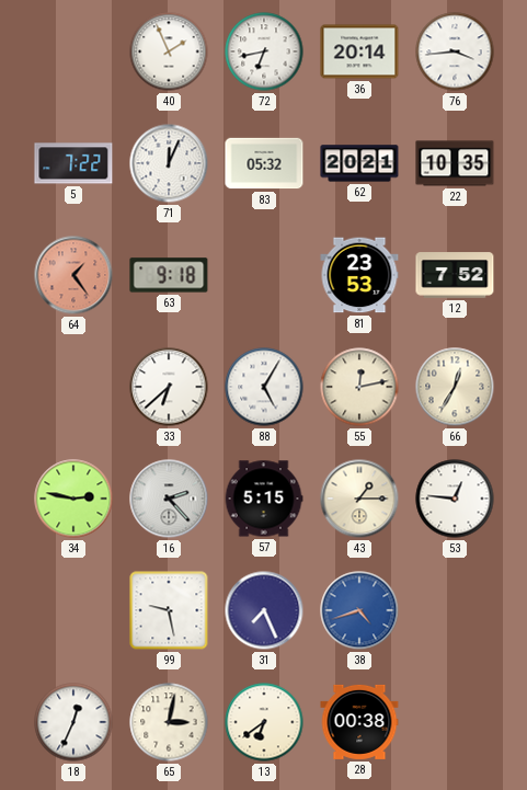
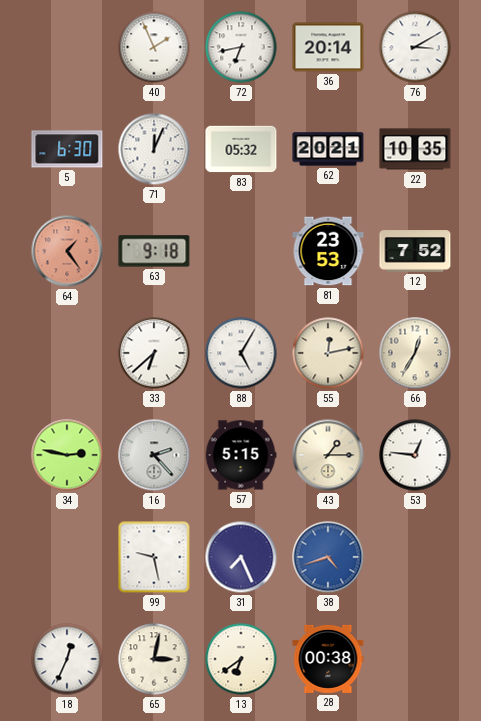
76: 3:44 -> 3:10
5: 7:22 -> 6:30
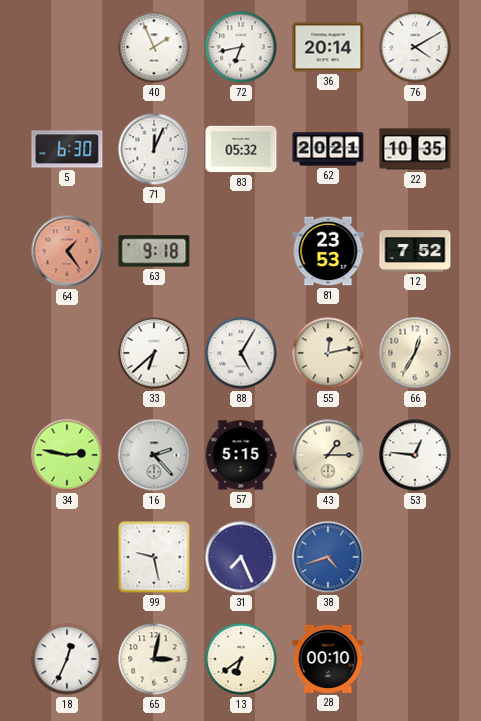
76: 3:10 -> 4:10
28: 00:38 -> 00:10
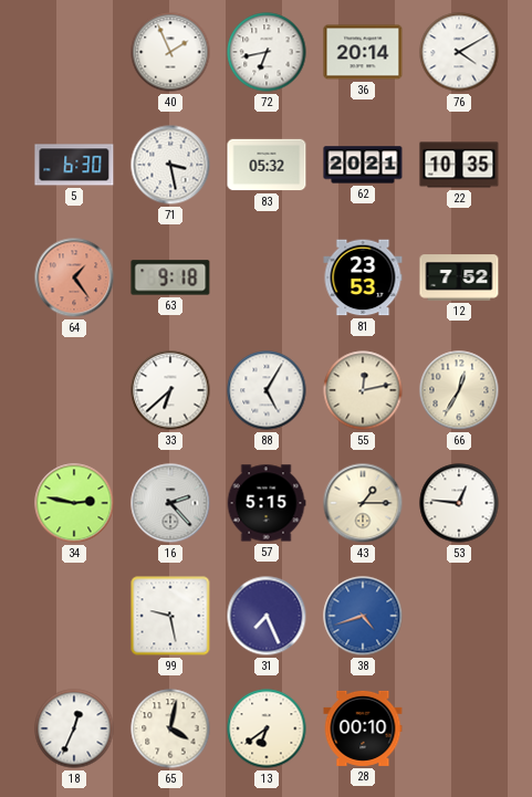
71: 12:04 -> 3:28
65: 3:02 -> 4:02
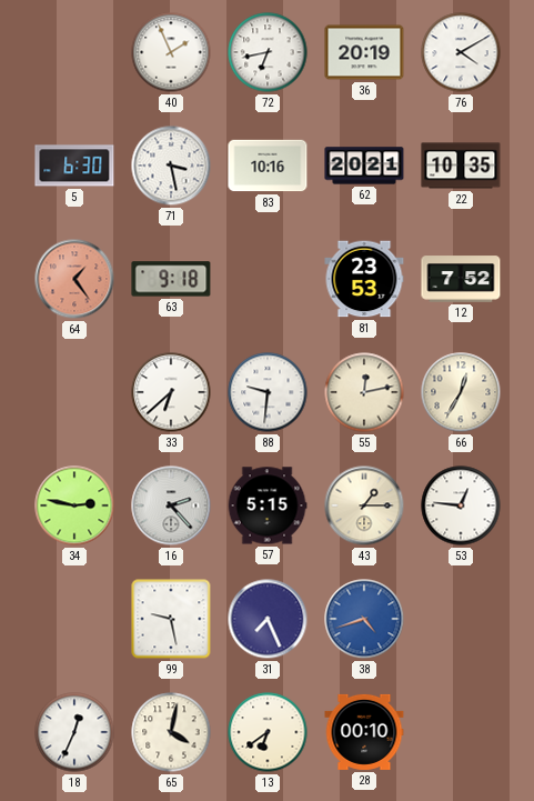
36: 20:14 -> 20:19
83: 05:32 -> 10:16
88: 5:05 -> 9:31
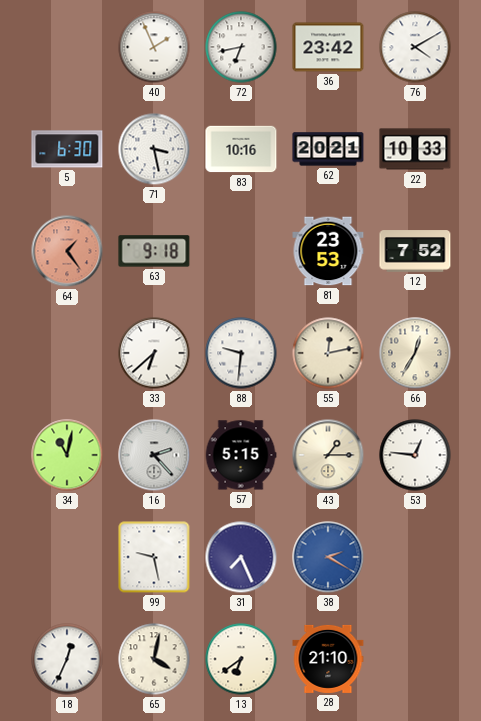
36: 20:19 -> 23:42
22: 10:35 -> 10:33
34: 2:47 -> 11:02
38: 4:42 -> 2:20
28: 00:10 -> 21:10
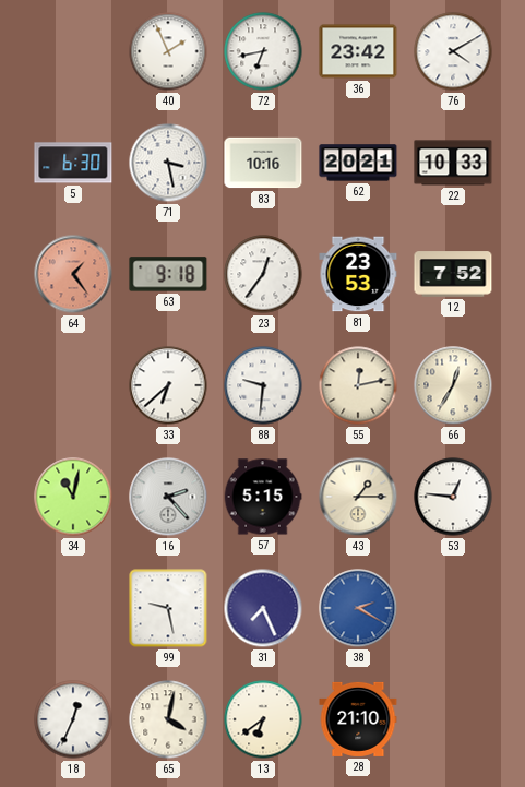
23: none -> 12:36
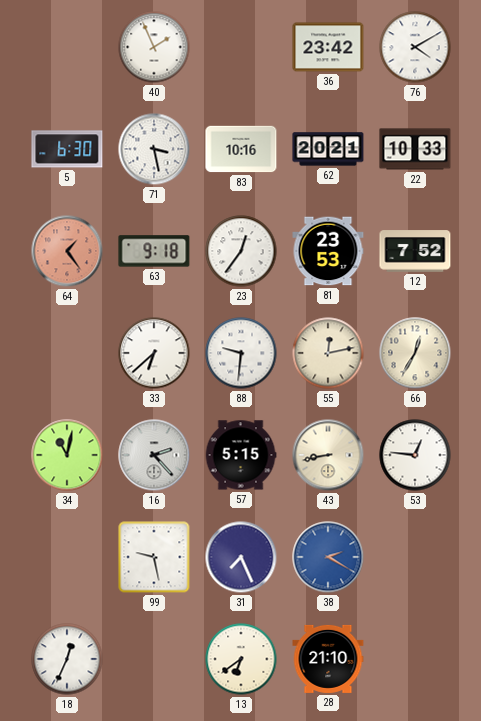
72: 6:43 -> none
43: 1:15 -> 8:43
65: 4:02 -> none
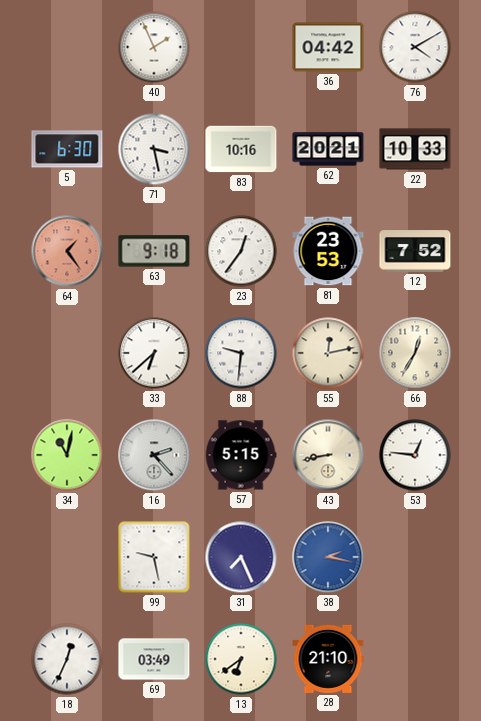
36: 23:42 -> 04:42
38: 2:20 -> 2:17
69: none -> 03:49
